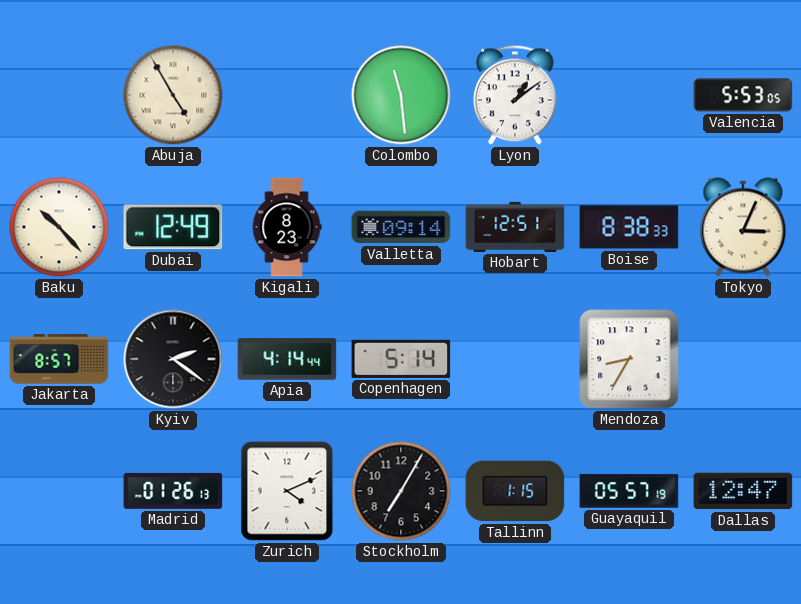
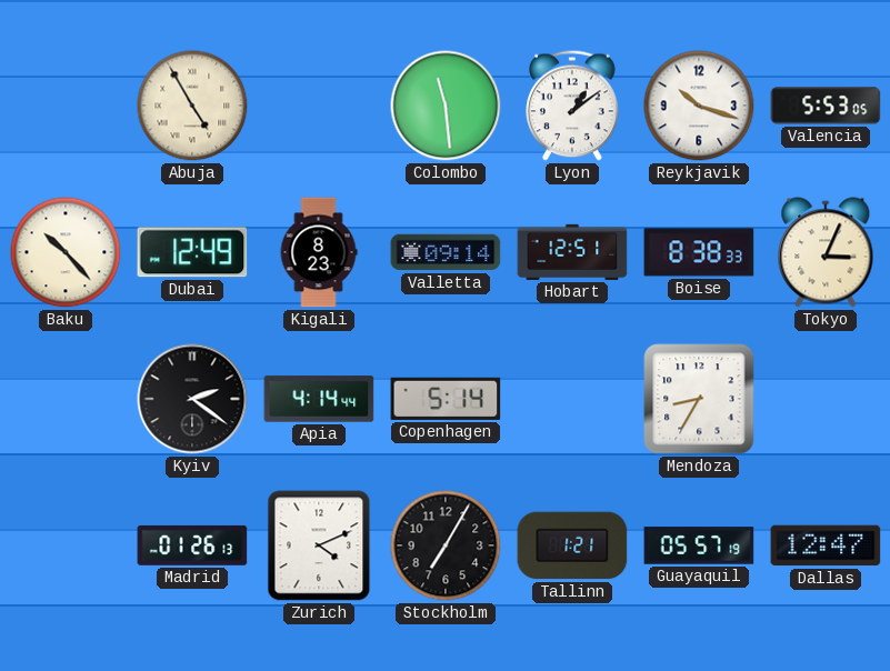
Reykjavik: none -> 10:18
Jakarta: 8:57 -> none
Tallinn: 1:15 -> 1:21
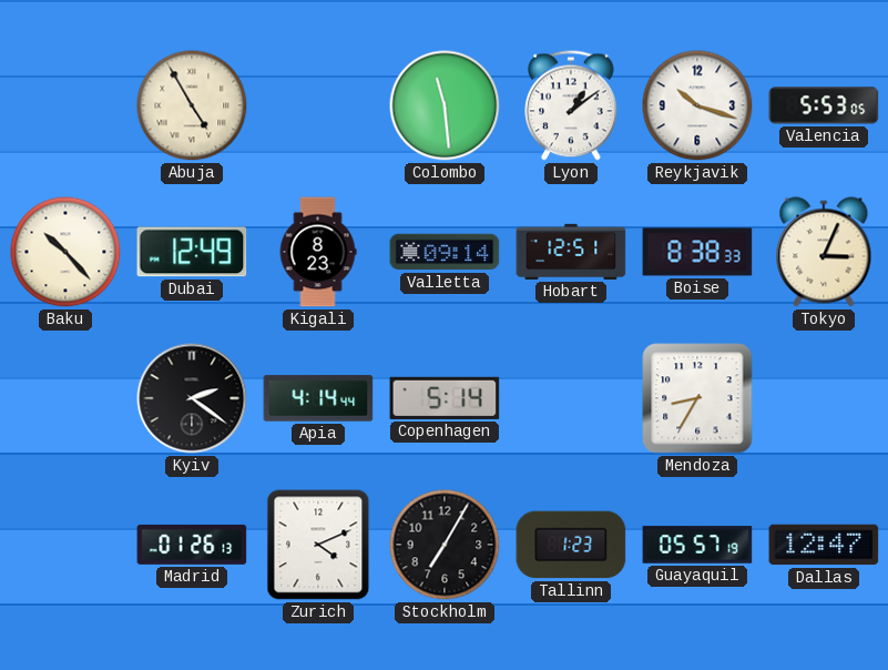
Tallinn: 1:21 -> 1:23
